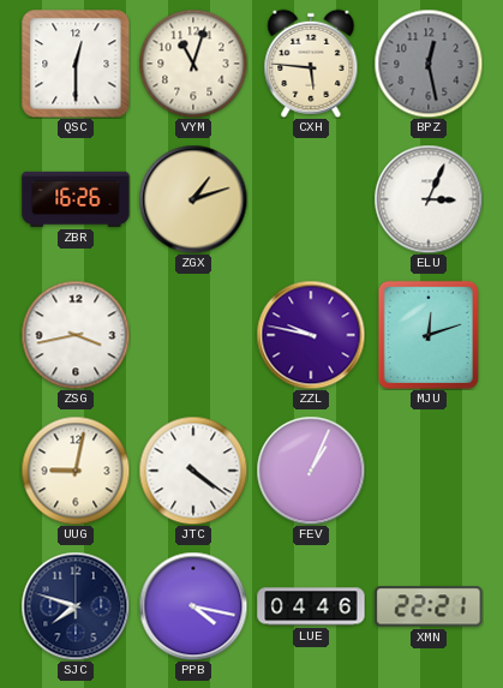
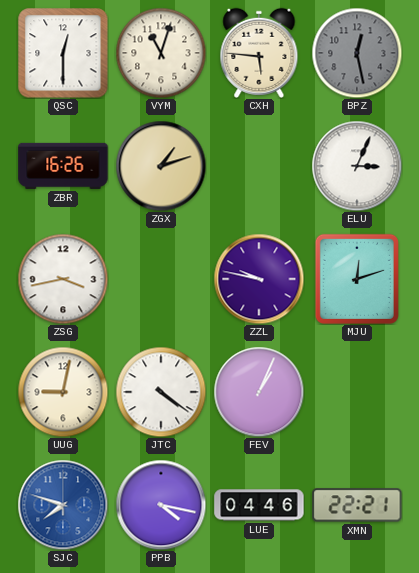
SJC dial: navy -> blue
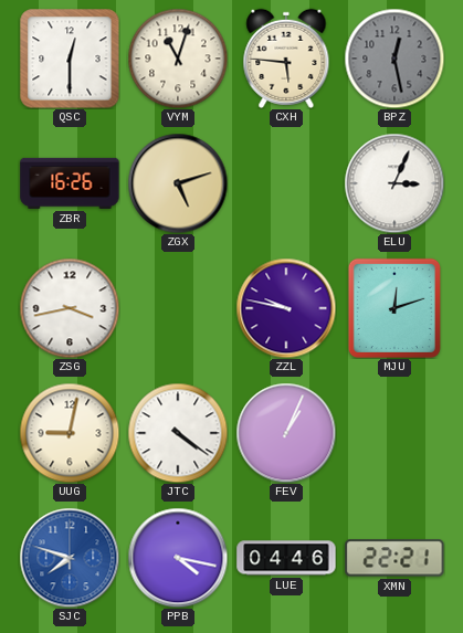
ZGX: 1:12 -> 5:12
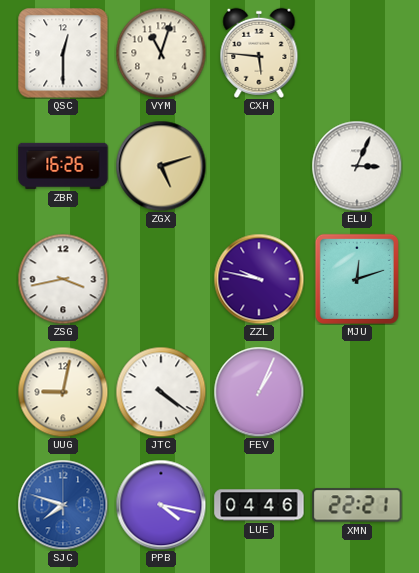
BPZ: 12:28 -> none
